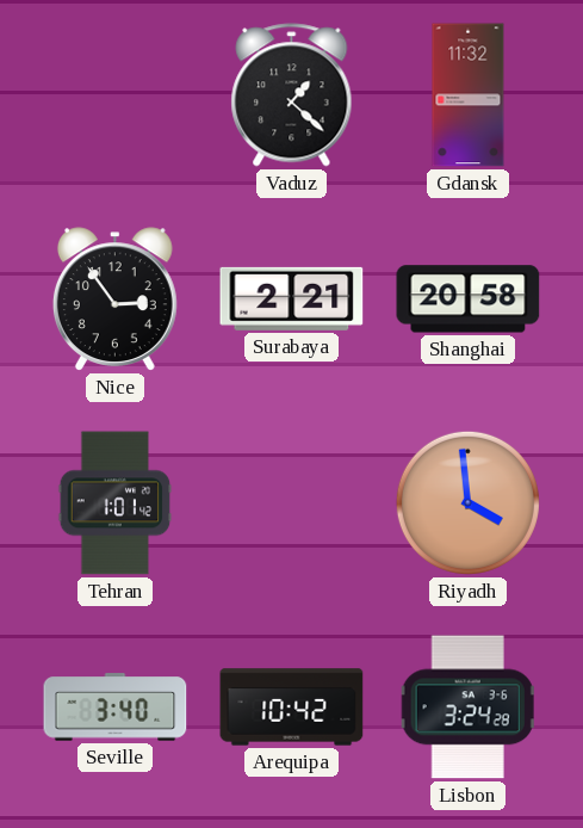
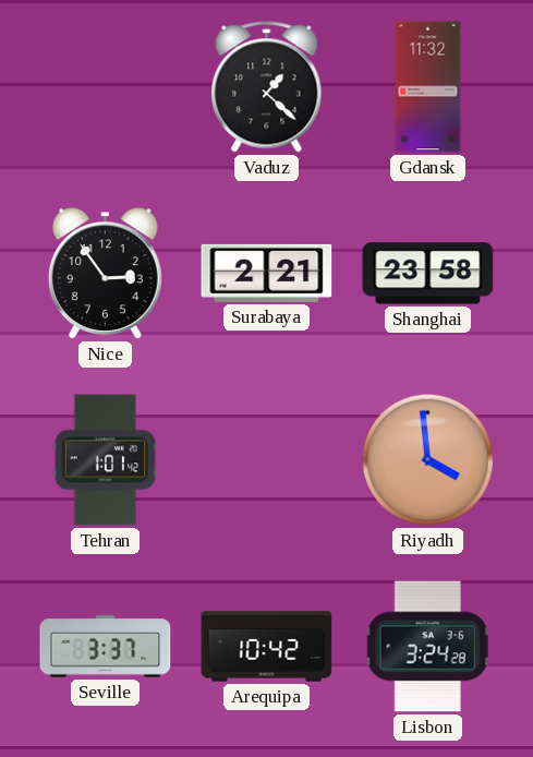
Shanghai: 20:58 -> 23:58
Seville: 3:40 -> 3:37
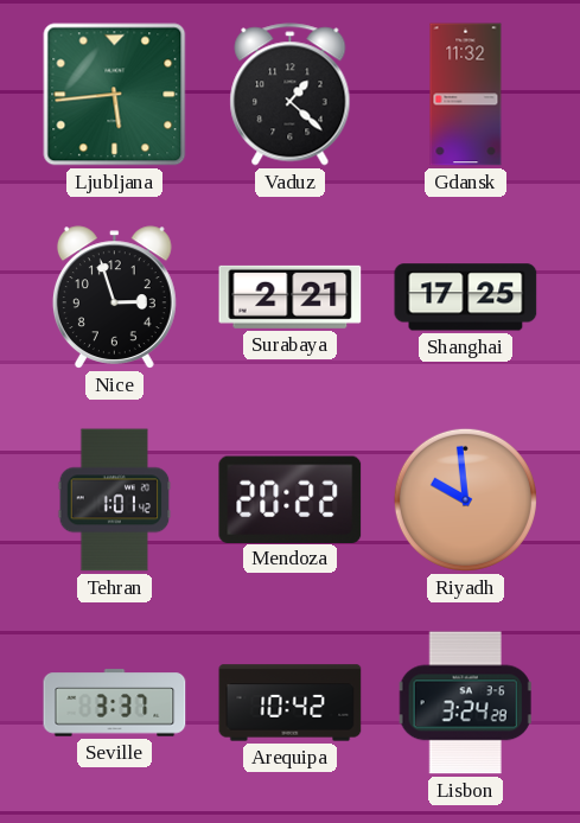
Ljubljana: none -> 5:44
Nice: 2:54 -> 2:57
Shanghai: 23:58 -> 17:25
Mendoza: none -> 20:22
Riyadh: 3:59 -> 9:59
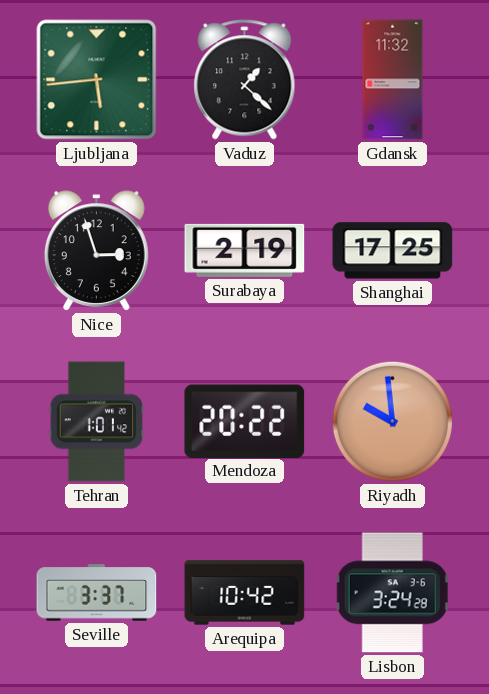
Surabaya: 2:21 -> 2:19
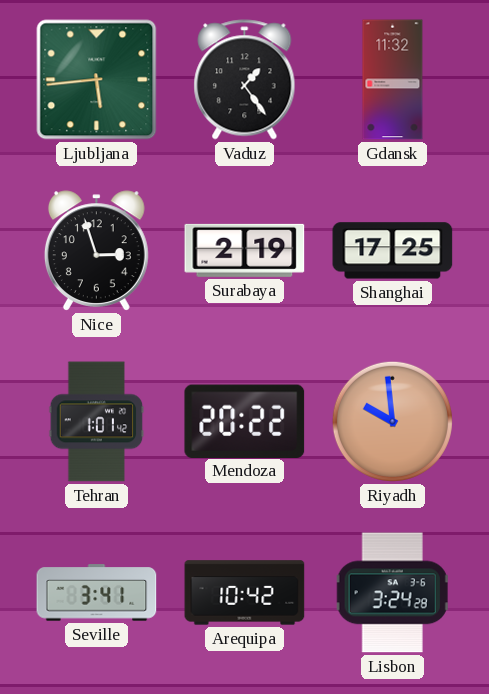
Vaduz: 1:22 -> 1:24
Seville: 3:37 -> 3:41
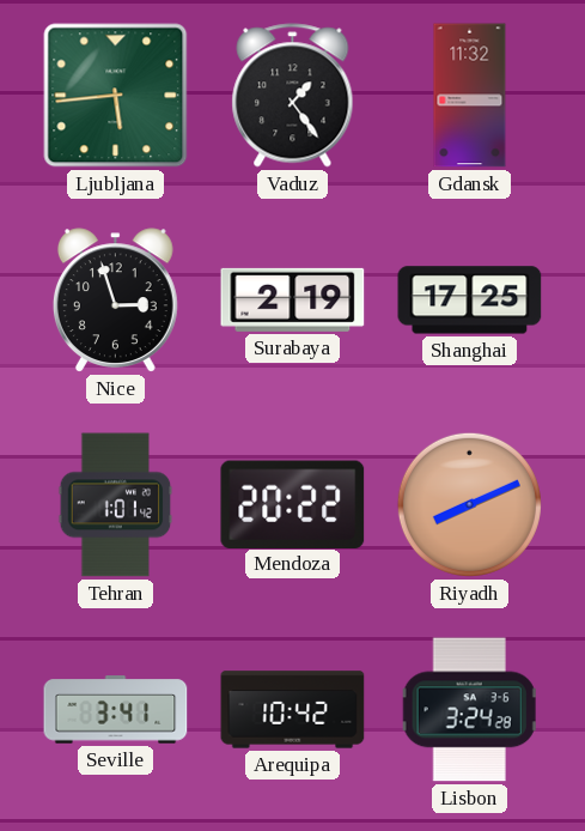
Riyadh: 9:59 -> 8:11
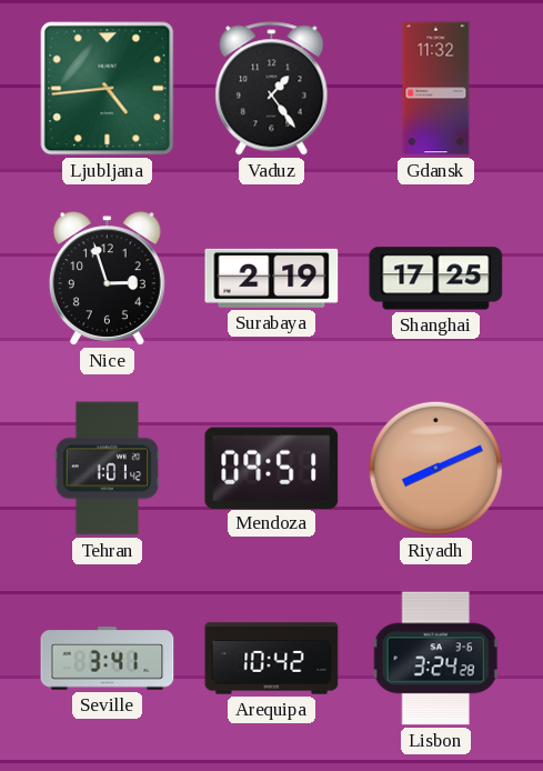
Ljubljana: 5:44 -> 4:44
Mendoza: 20:22 -> 09:51
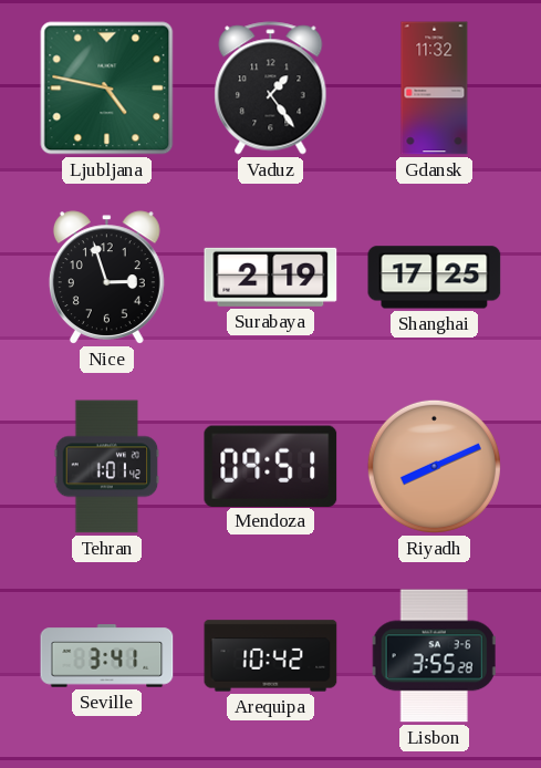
Ljubljana: 4:44 -> 4:47
Lisbon: 3:24 -> 3:55
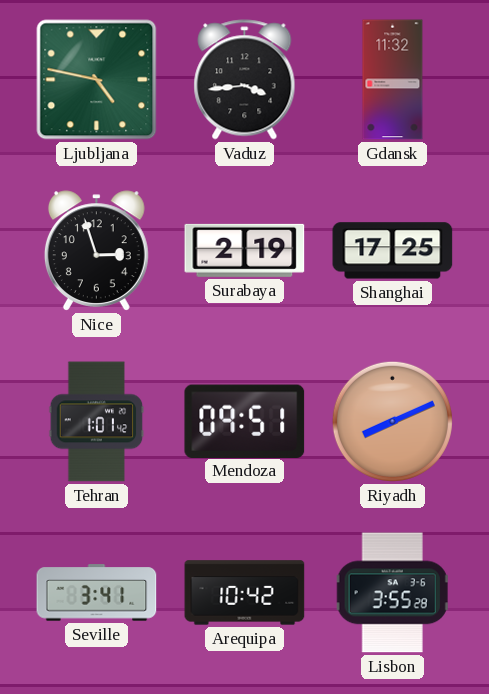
Vaduz: 1:24 -> 3:44
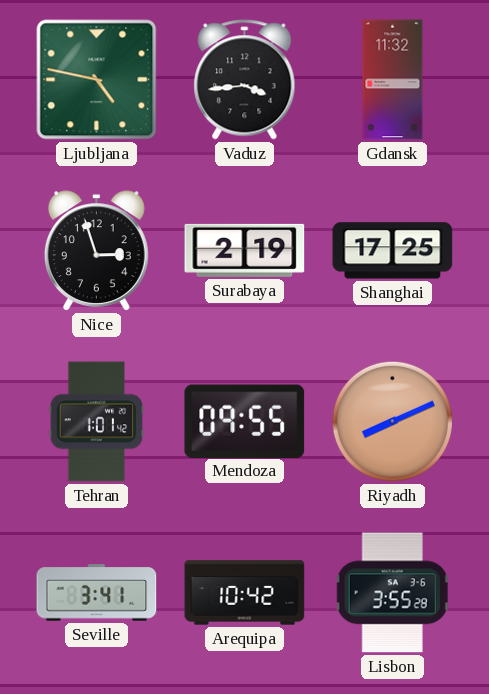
Mendoza: 09:51 -> 09:55
